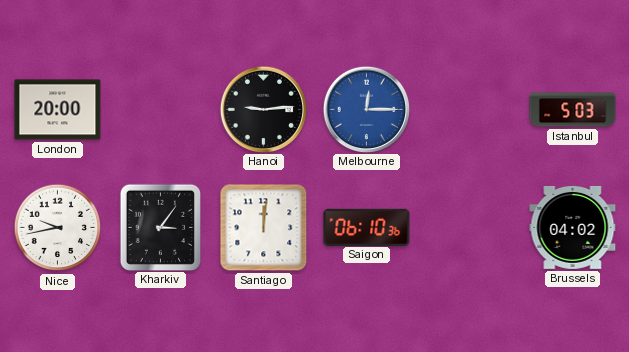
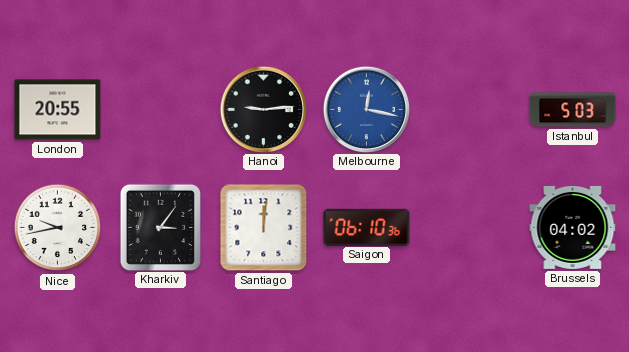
London: 20:00 -> 20:55
Melbourne: 12:15 -> 12:17
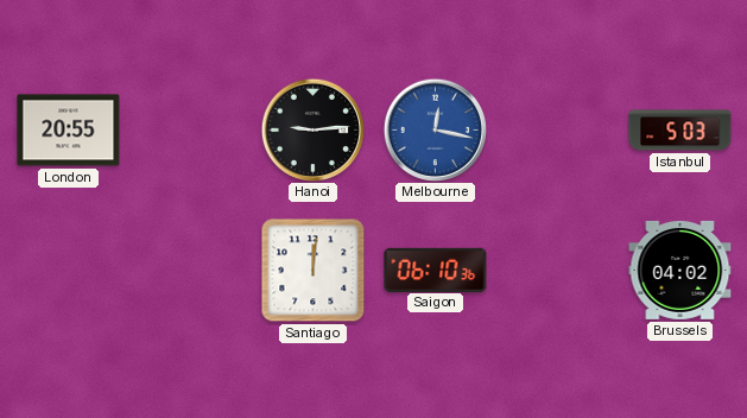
Nice: 9:43 -> none
Kharkiv: 3:06 -> none
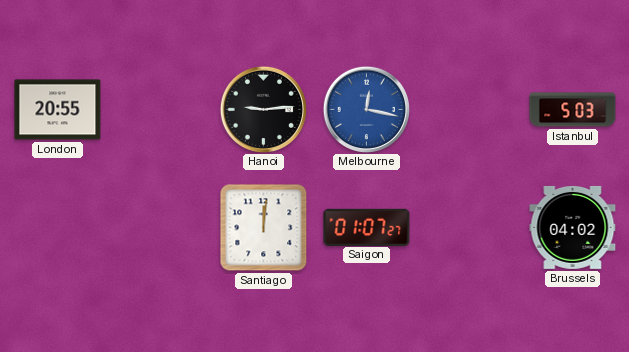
Saigon: 06:10 -> 01:07
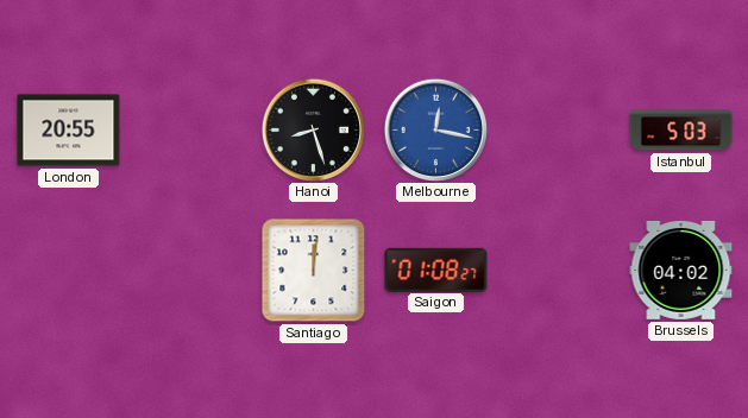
Hanoi: 9:14 -> 8:27
Saigon: 01:07 -> 01:08
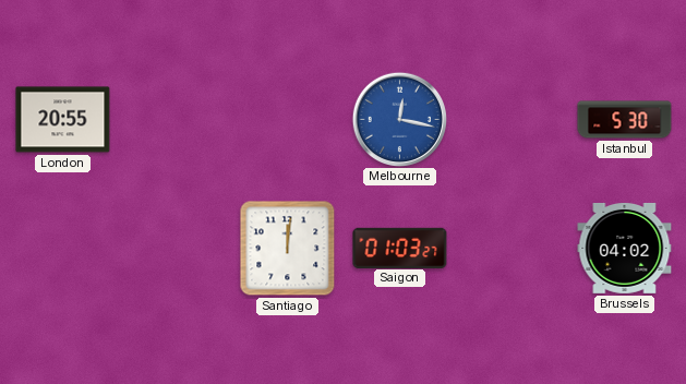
Hanoi: 8:27 -> none
Istanbul: 5:03 -> 5:30
Saigon: 01:08 -> 01:03
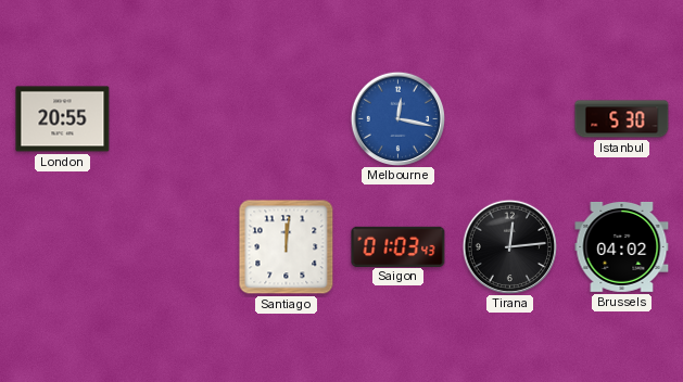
Saigon: 01:03:27 -> 01:03:43
Tirana: none -> 12:14
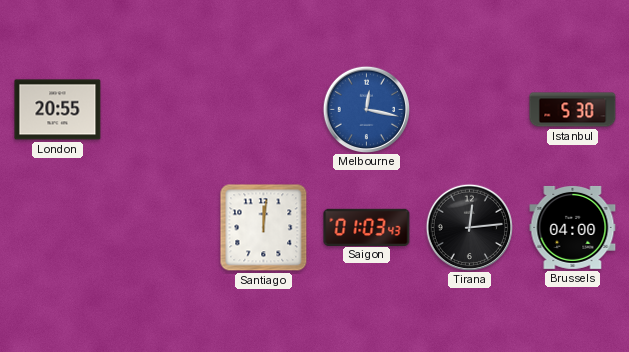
Brussels: 04:02 -> 04:00
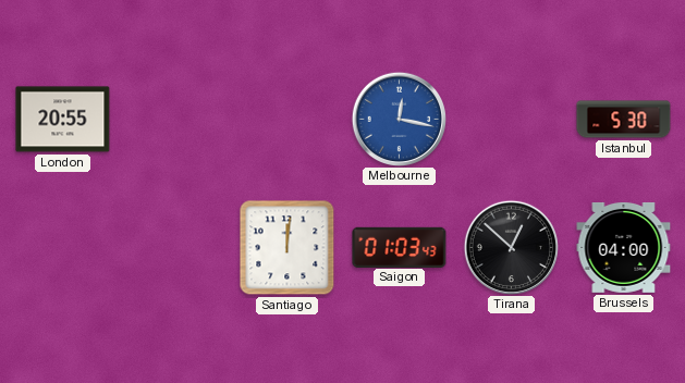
Tirana: 12:14 -> 12:52
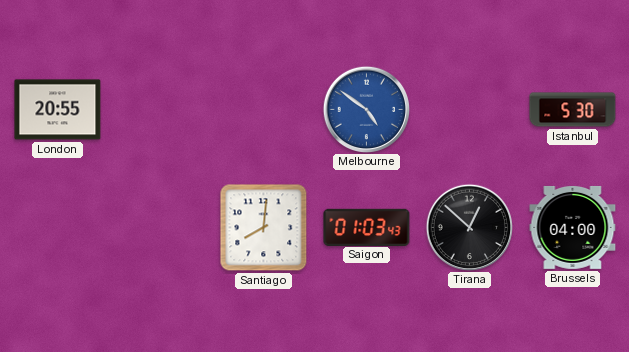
Melbourne: 12:17 -> 4:51
Santiago: 12:01 -> 8:01
